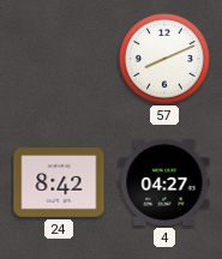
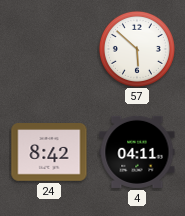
57: 8:11 -> 5:52
4: 04:27 -> 04:11
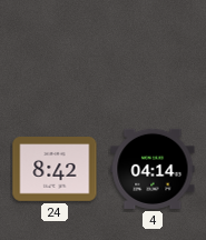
57: 5:52 -> none
4: 04:11 -> 04:14
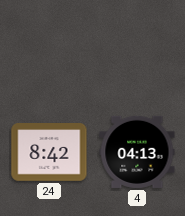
4: 04:14 -> 04:13
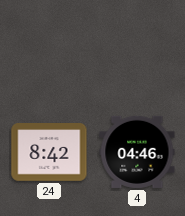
4: 04:13 -> 04:46
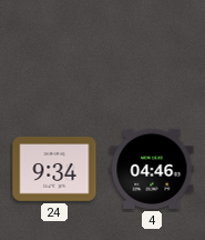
24: 8:42 -> 9:34
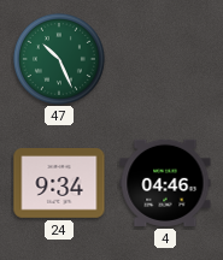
47: none -> 10:26
